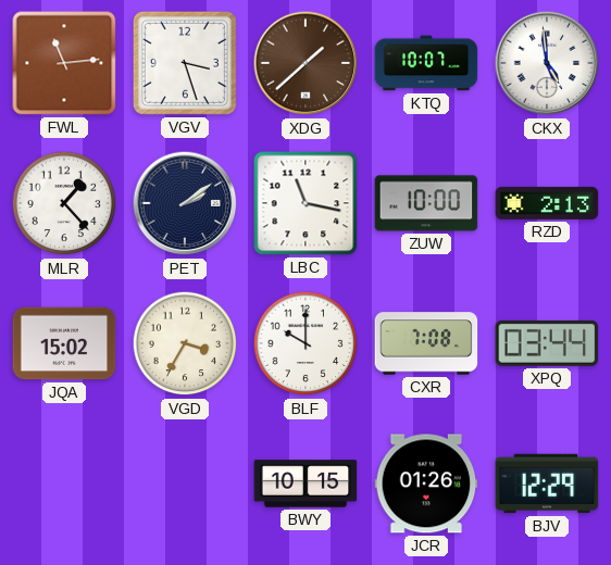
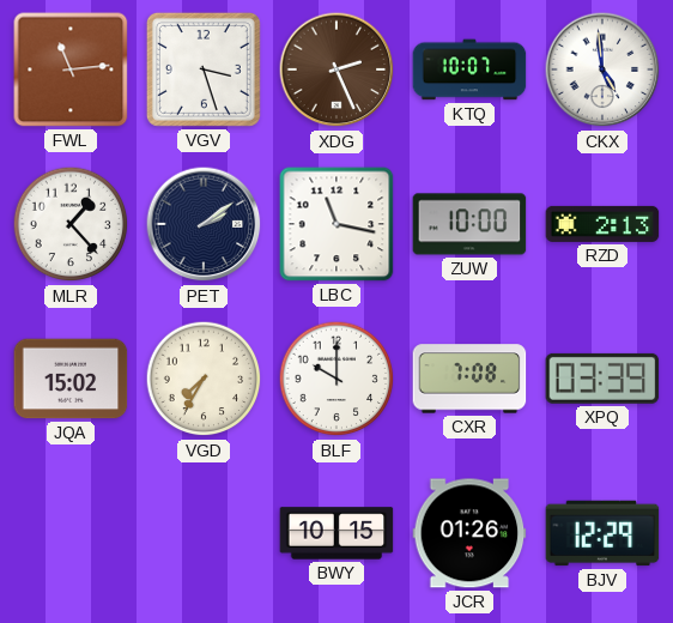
XDG: 1:38 -> 2:26
VGD: 3:35 -> 7:35
XPQ: 03:44 -> 03:39
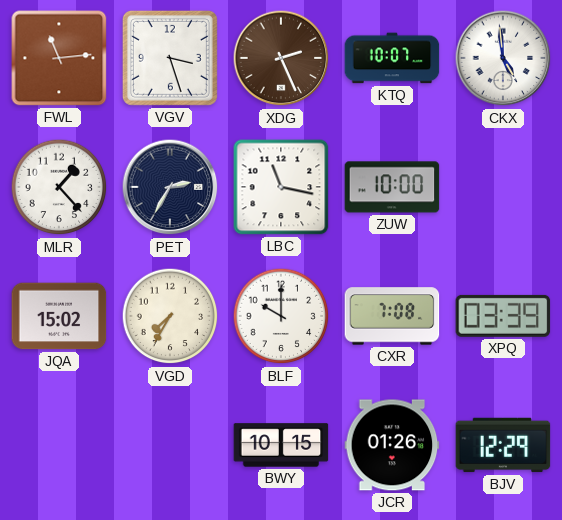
PET: 2:09 -> 2:35
RZD: 2:13 -> none
